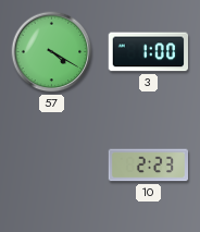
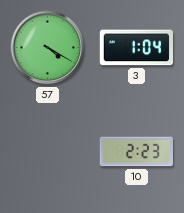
3: 1:00 -> 1:04
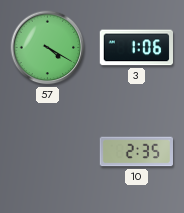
3: 1:04 -> 1:06
10: 2:23 -> 2:35
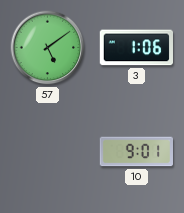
57: 4:20 -> 5:09
10: 2:35 -> 9:01
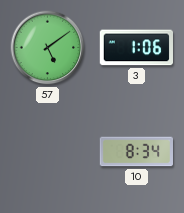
10: 9:01 -> 8:34
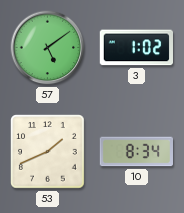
3: 1:06 -> 1:02
53: none -> 1:41
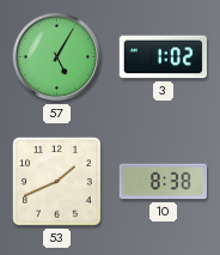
57: 5:09 -> 5:05
10: 8:34 -> 8:38
